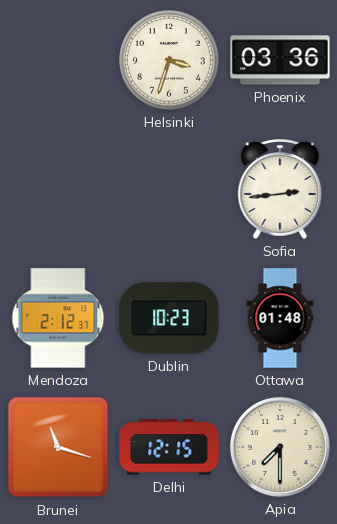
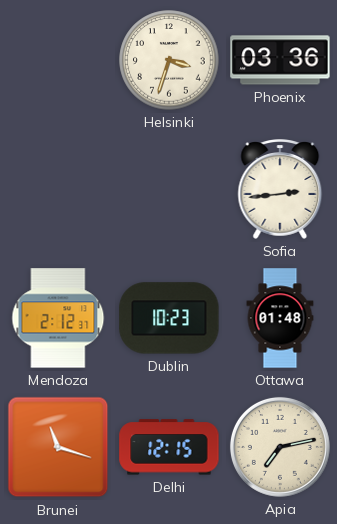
Apia: 7:30 -> 7:13
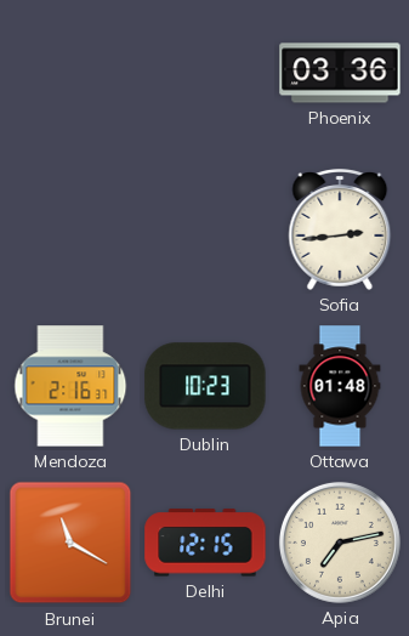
Helsinki: 3:33 -> none
Mendoza: 2:12 -> 2:16
Brunei: 11:18 -> 11:20
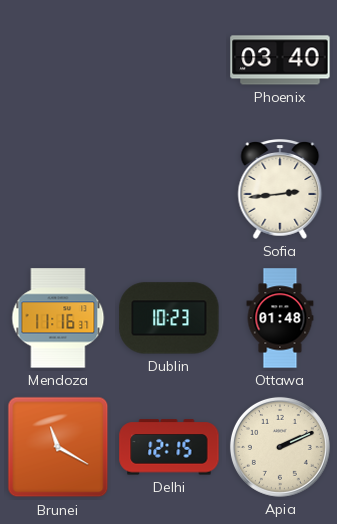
Phoenix: 03:36 -> 03:40
Mendoza: 2:16 -> 11:16
Apia: 7:13 -> 2:11
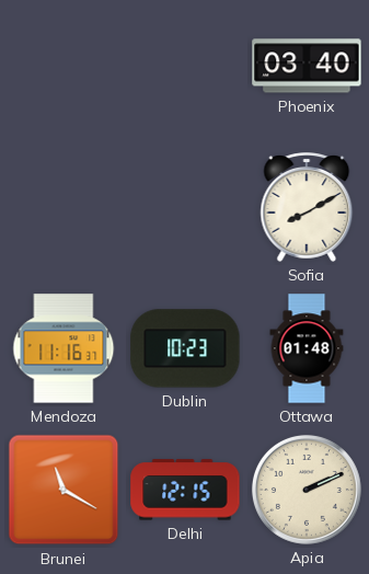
Sofia: 2:44 -> 8:10
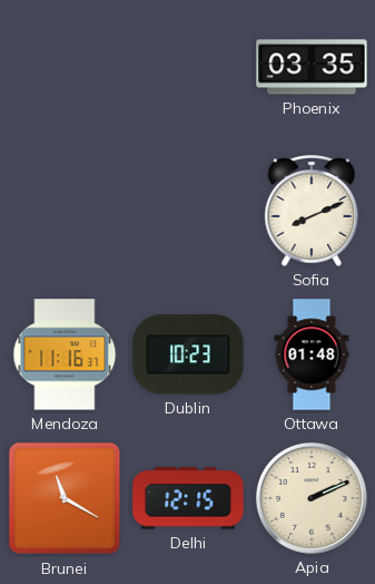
Phoenix: 03:40 -> 03:35
Sofia: 8:10 -> 8:11
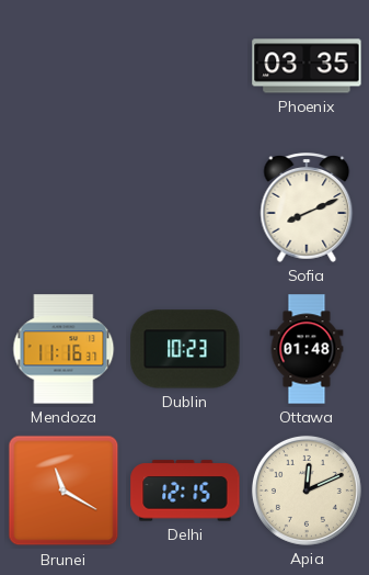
Apia: 2:11 -> 12:11
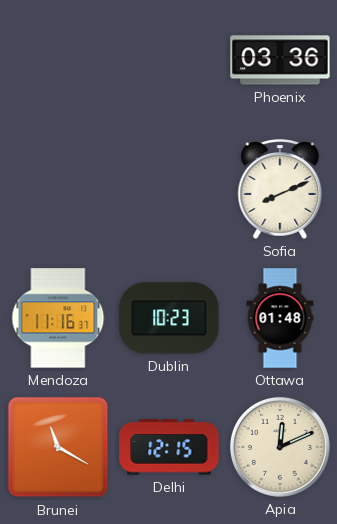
Phoenix: 03:35 -> 03:36
